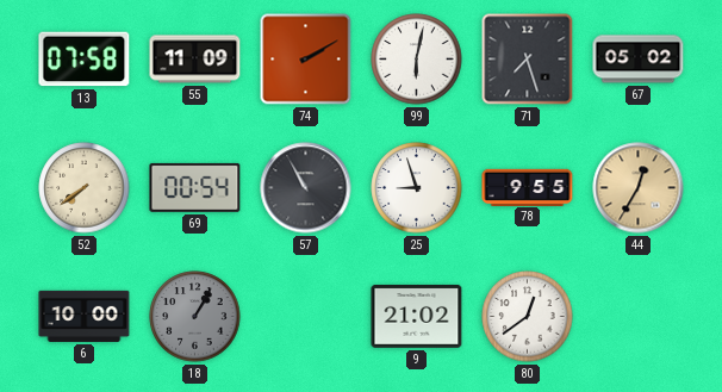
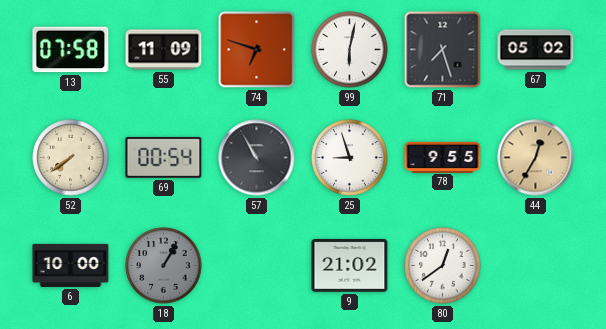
74: 2:10 -> 6:48
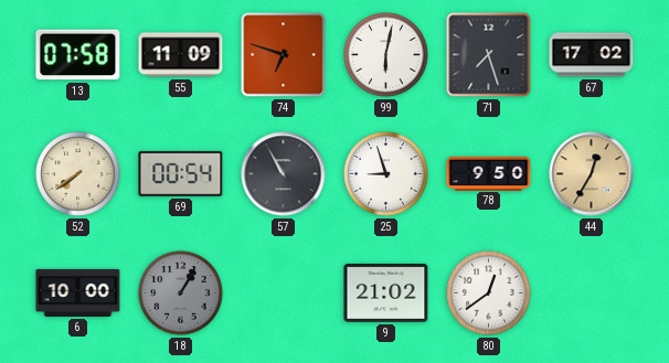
67: 05:02 -> 17:02
78: 9:55 -> 9:50
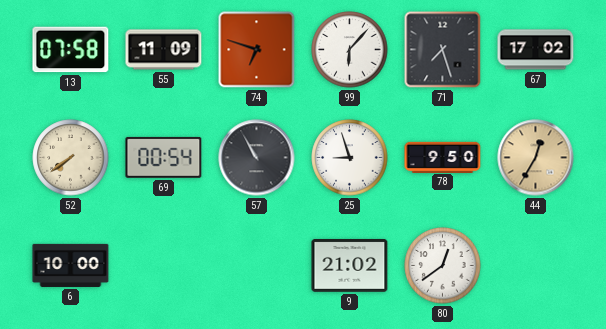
99: 6:02 -> 6:07
18: 1:05 -> none
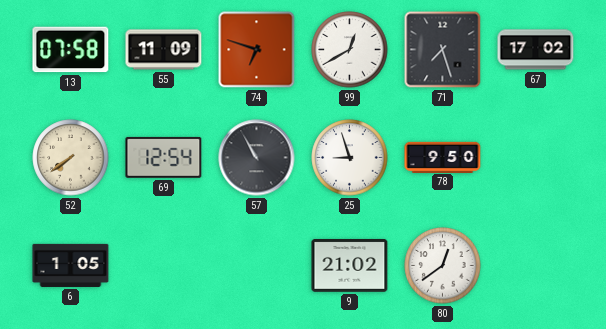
99: 6:07 -> 12:40
69: 00:54 -> 12:54
44: 12:35 -> none
6: 10:00 -> 1:05
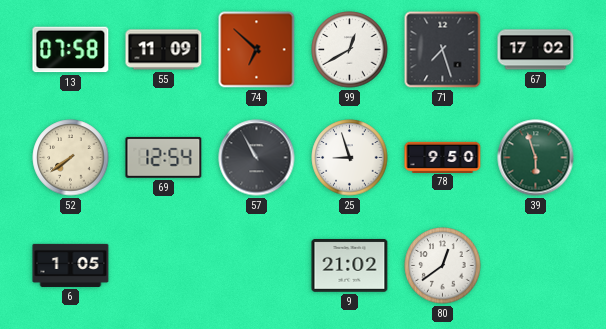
74: 6:48 -> 6:52
39: none -> 5:57
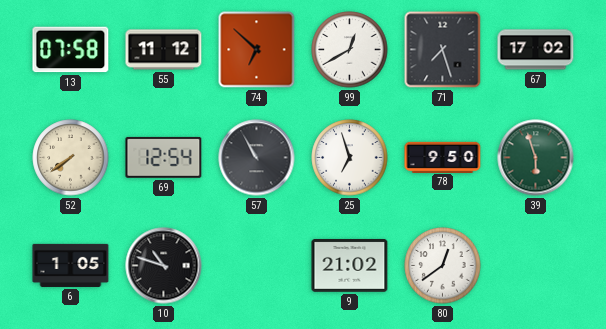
55: 11:09 -> 11:12
25: 8:57 -> 6:57
10: none -> 10:48
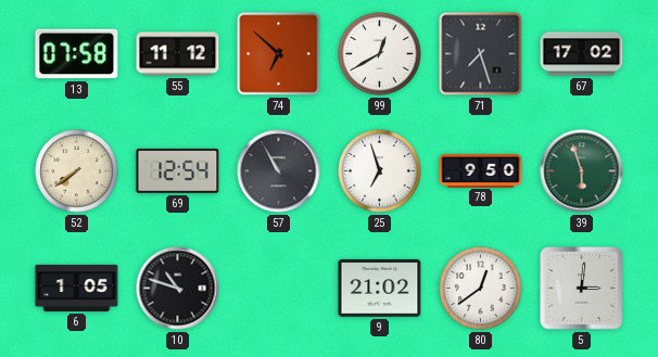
5: none -> 3:01
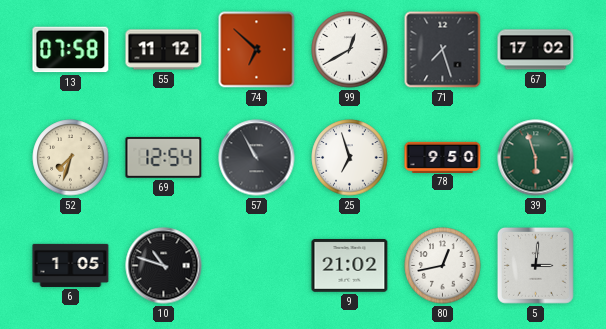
52: 7:39 -> 7:33
80: 12:39 -> 12:43
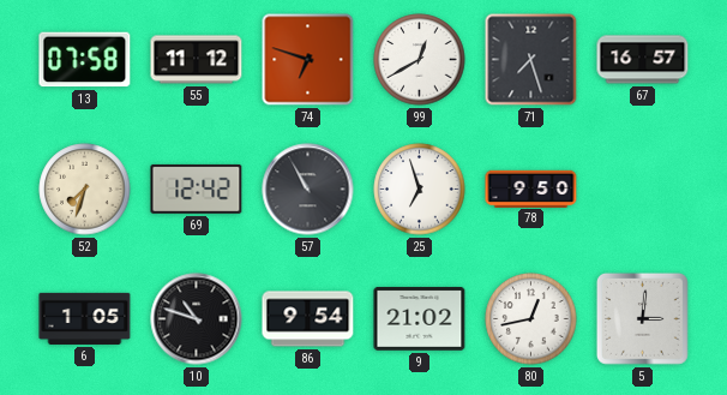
74: 6:52 -> 6:48
67: 17:02 -> 16:57
69: 12:54 -> 12:42
39: 5:57 -> none
86: none -> 9:54
